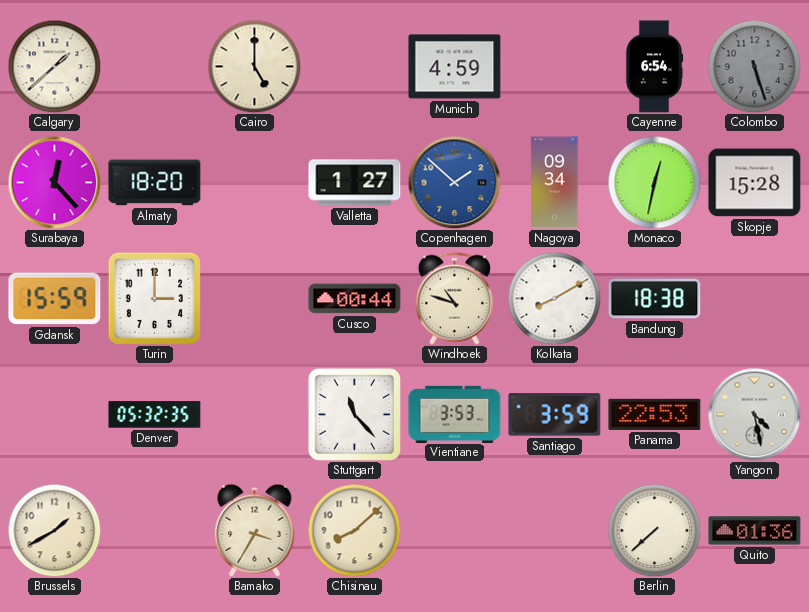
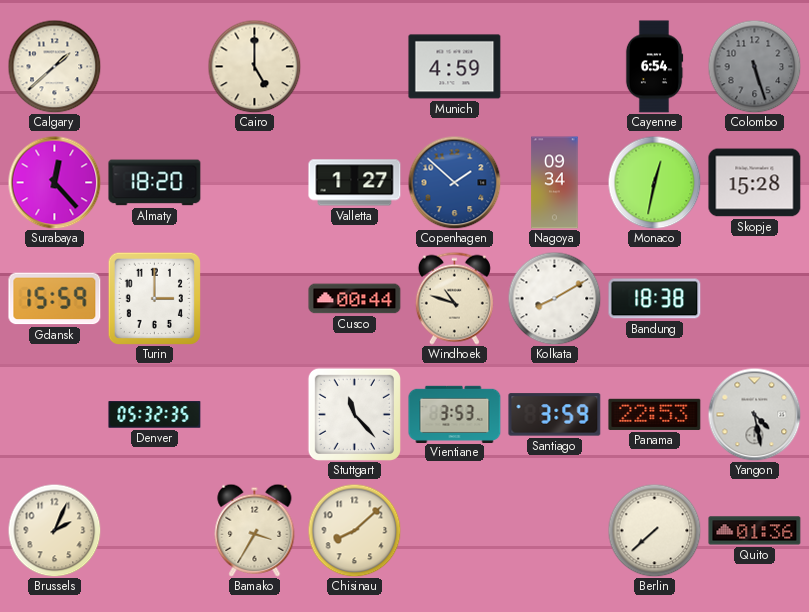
Brussels: 1:40 -> 2:04
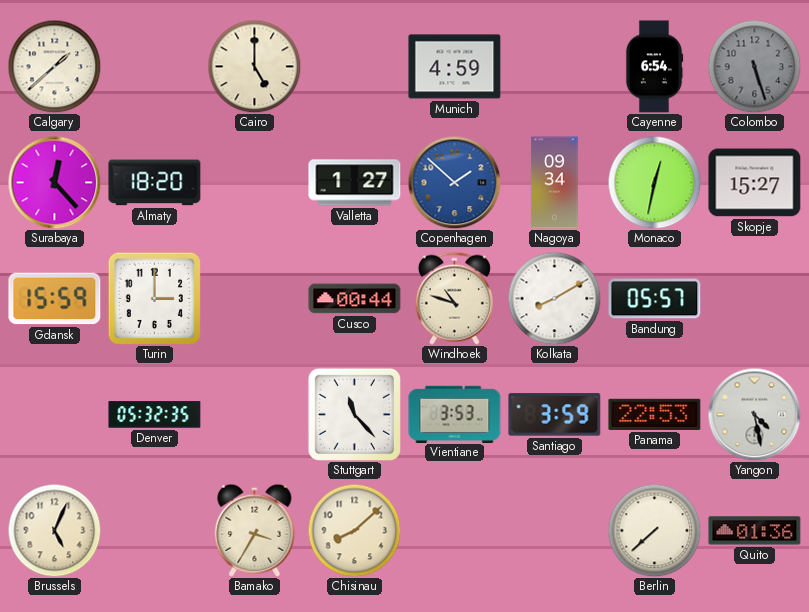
Skopje: 15:28 -> 15:27
Bandung: 18:38 -> 05:57
Brussels: 2:04 -> 5:04
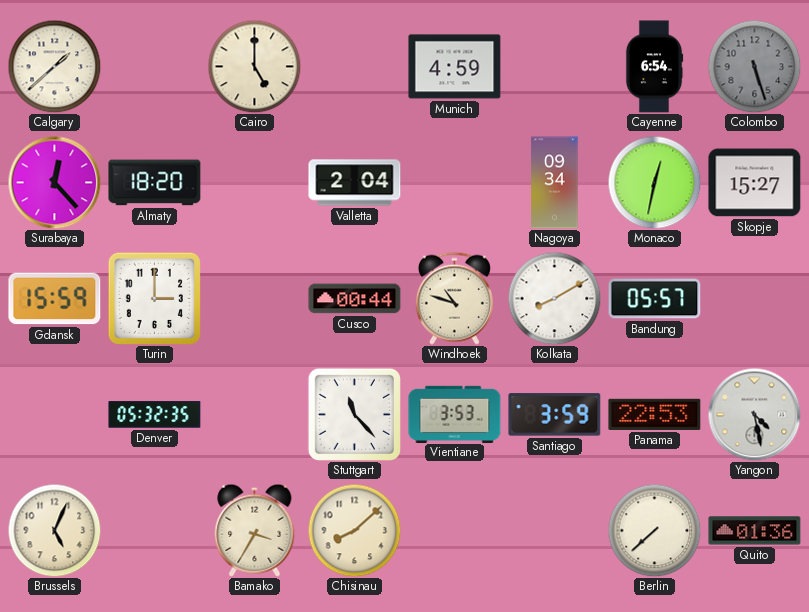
Valletta: 1:27 -> 2:04
Copenhagen: 1:52 -> none
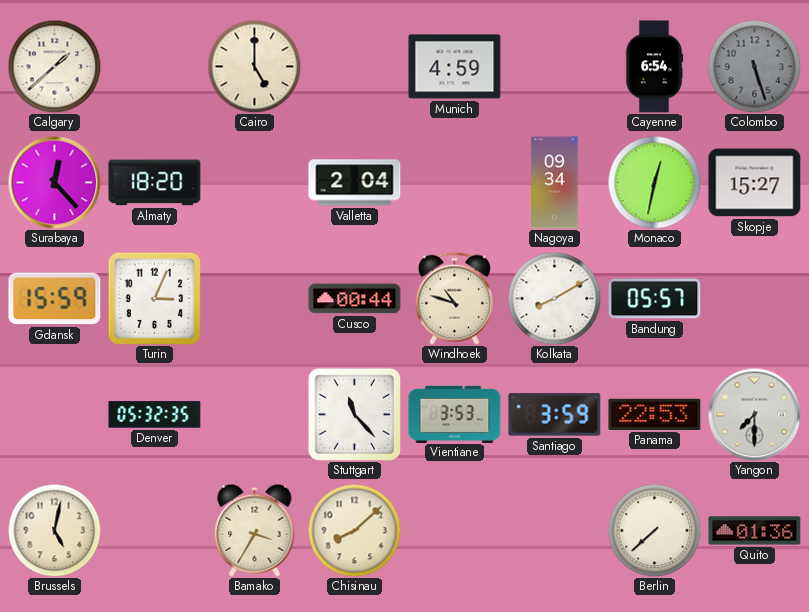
Turin: 3:00 -> 3:04
Yangon: 4:28 -> 7:30
Brussels: 5:04 -> 5:02
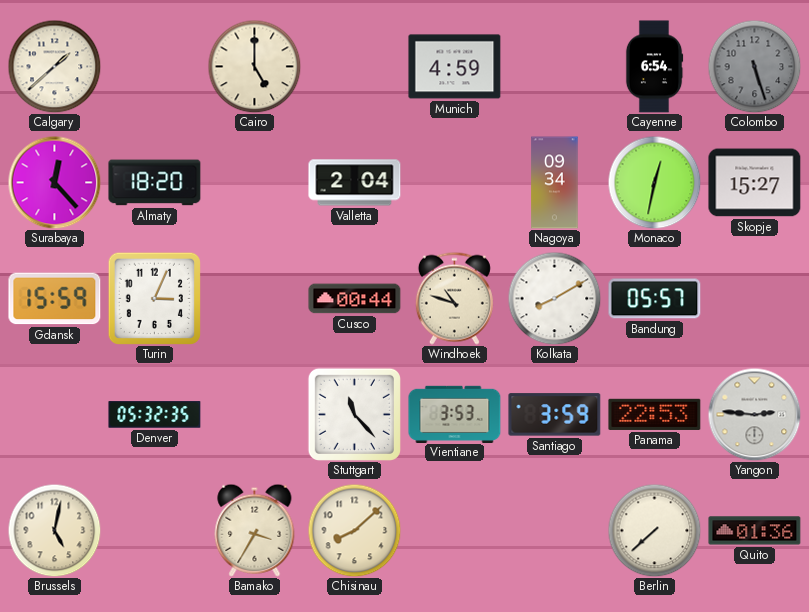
Yangon: 7:30 -> 2:46
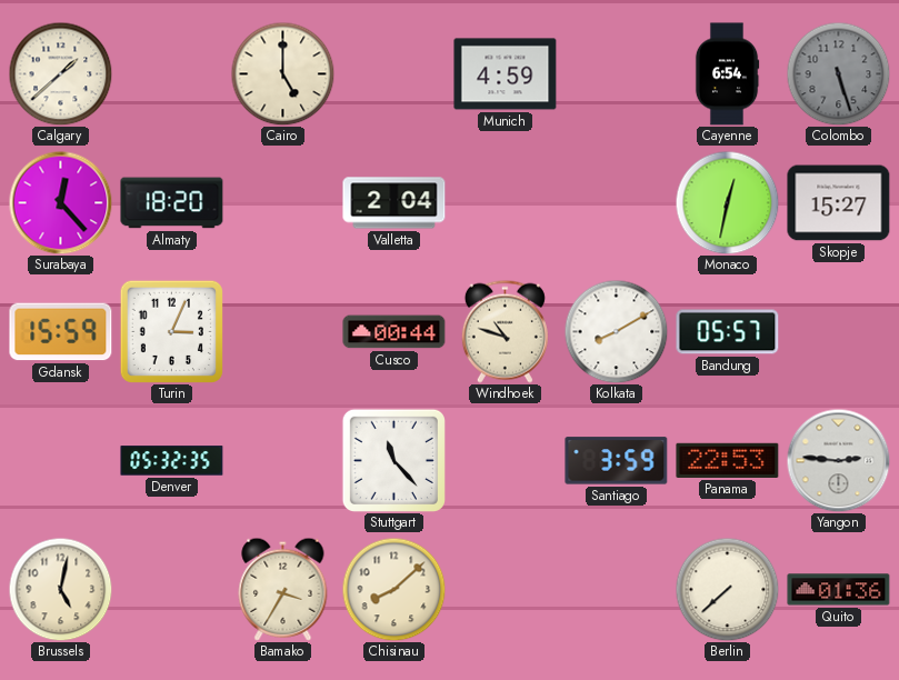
Nagoya: 09:34 -> none
Vientiane: 3:53 -> none
